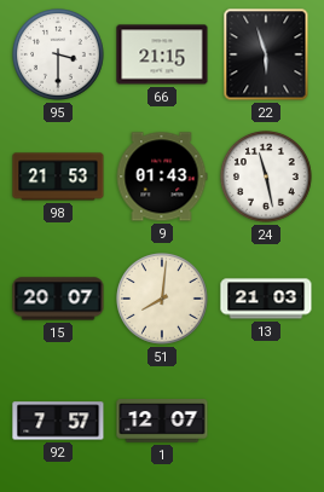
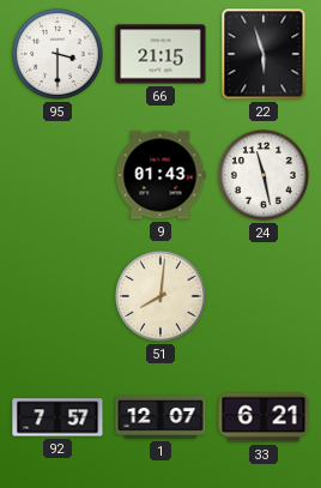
98: 21:53 -> none
15: 20:07 -> none
13: 21:03 -> none
33: none -> 6:21
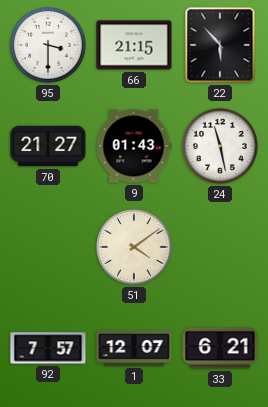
22: 5:57 -> 5:53
70: none -> 21:27
51: 8:01 -> 4:09
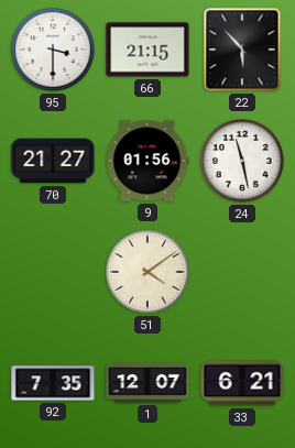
9: 01:43 -> 01:56
92: 7:57 -> 7:35
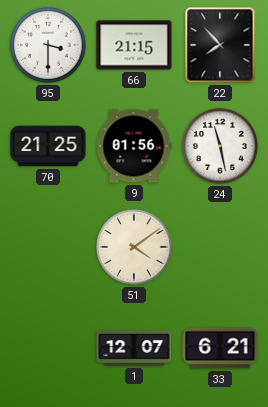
22: 5:53 -> 7:53
70: 21:27 -> 21:25
92: 7:35 -> none
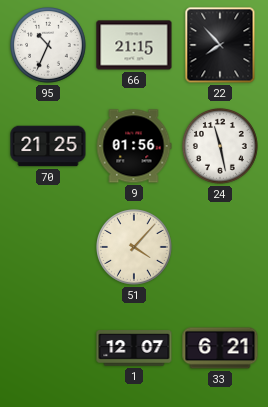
95: 3:30 -> 10:34
51: 4:09 -> 4:07
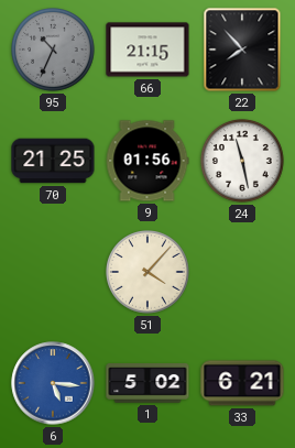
95 dial: white -> grey
6: none -> 5:16
1: 12:07 -> 5:02
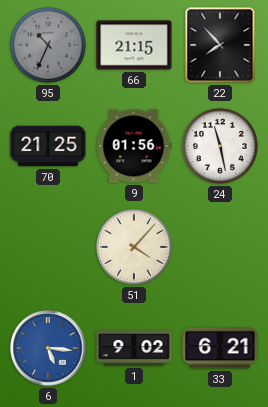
1: 5:02 -> 9:02
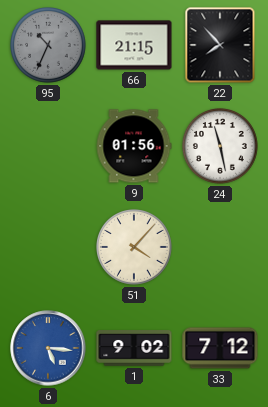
70: 21:25 -> none
33: 6:21 -> 7:12
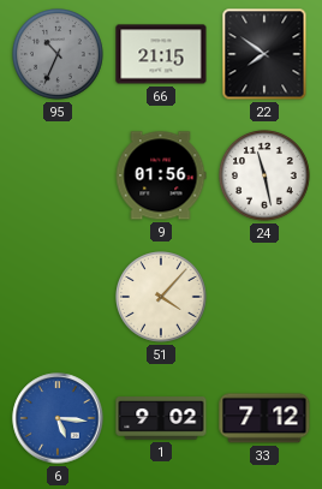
22: 7:53 -> 7:51
